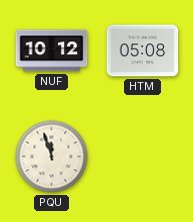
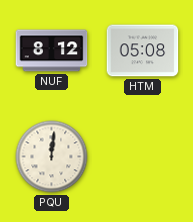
NUF: 10:12 -> 8:12
PQU: 11:57 -> 12:01
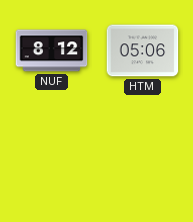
HTM: 05:08 -> 05:06
PQU: 12:01 -> none
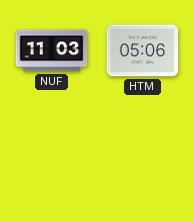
NUF: 8:12 -> 11:03
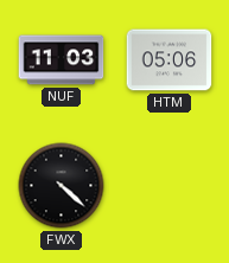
FWX: none -> 4:22
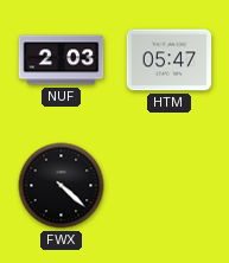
NUF: 11:03 -> 2:03
HTM: 05:06 -> 05:47
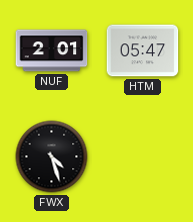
NUF: 2:03 -> 2:01
FWX: 4:22 -> 4:27
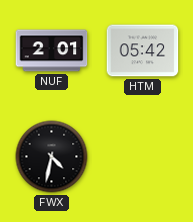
HTM: 05:47 -> 05:42
FWX: 4:27 -> 4:32
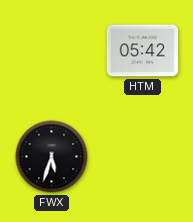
NUF: 2:01 -> none
FWX: 4:32 -> 5:33
